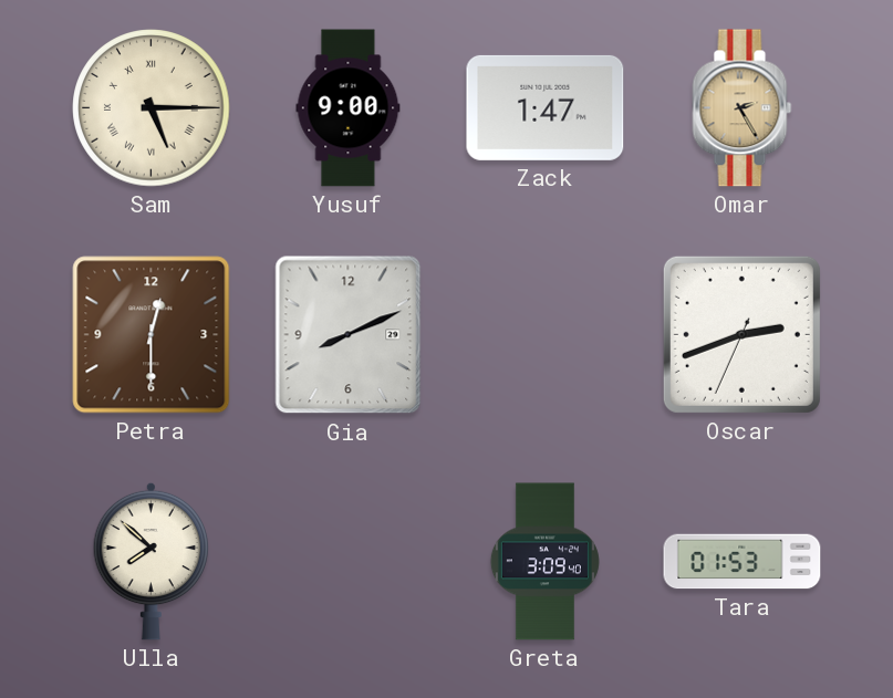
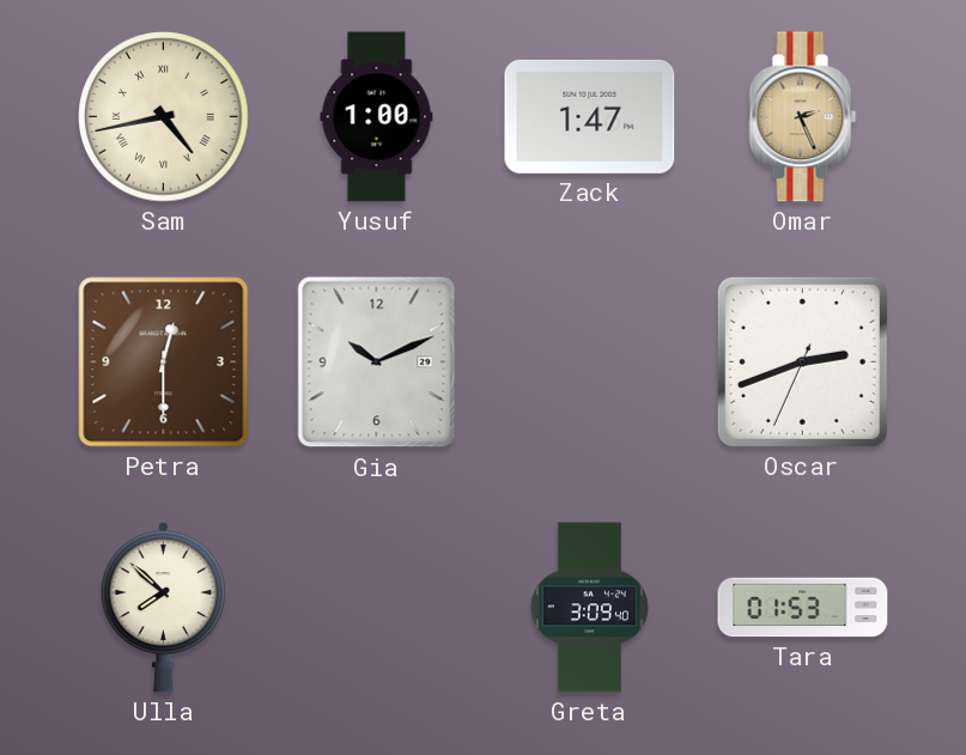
Sam: 5:15 -> 4:43
Yusuf: 9:00 -> 1:00
Omar: 2:25 -> 2:26
Gia: 8:11 -> 10:11
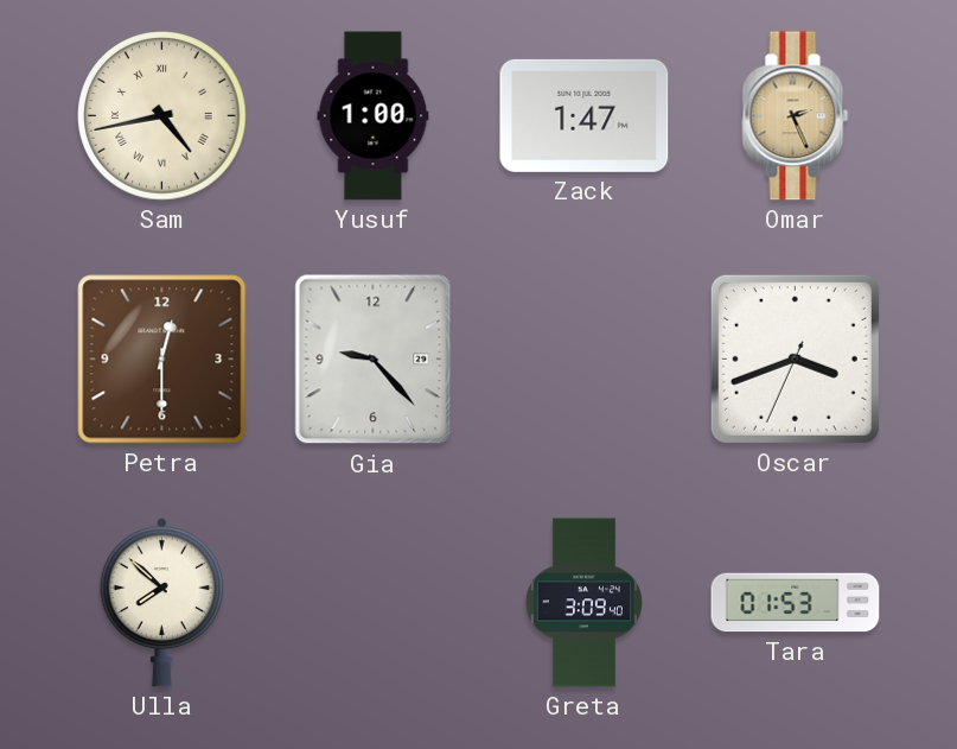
Gia: 10:11 -> 9:23
Oscar: 2:41 -> 3:41
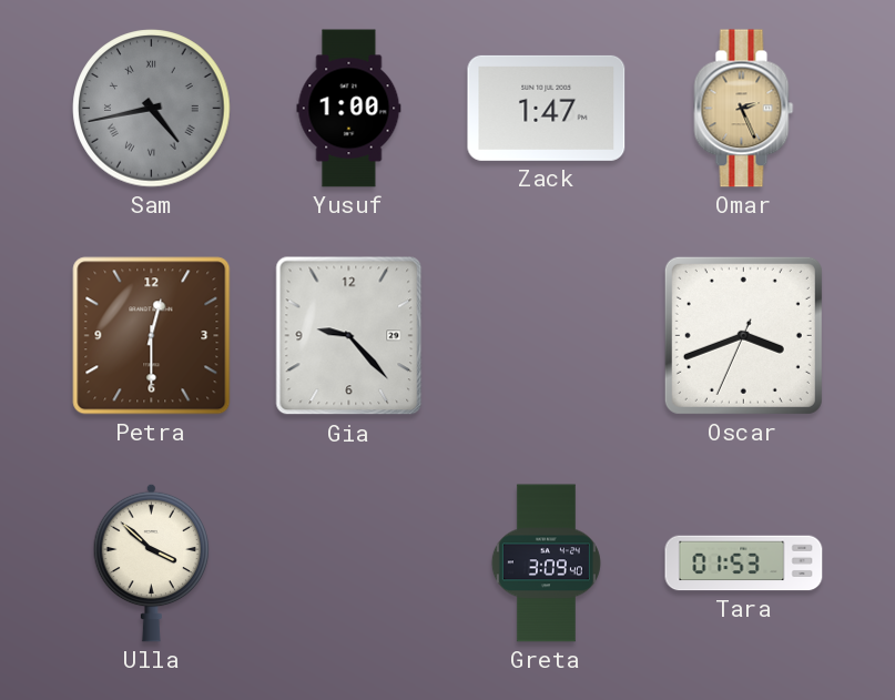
Sam dial: cream -> grey
Ulla: 7:52 -> 3:52
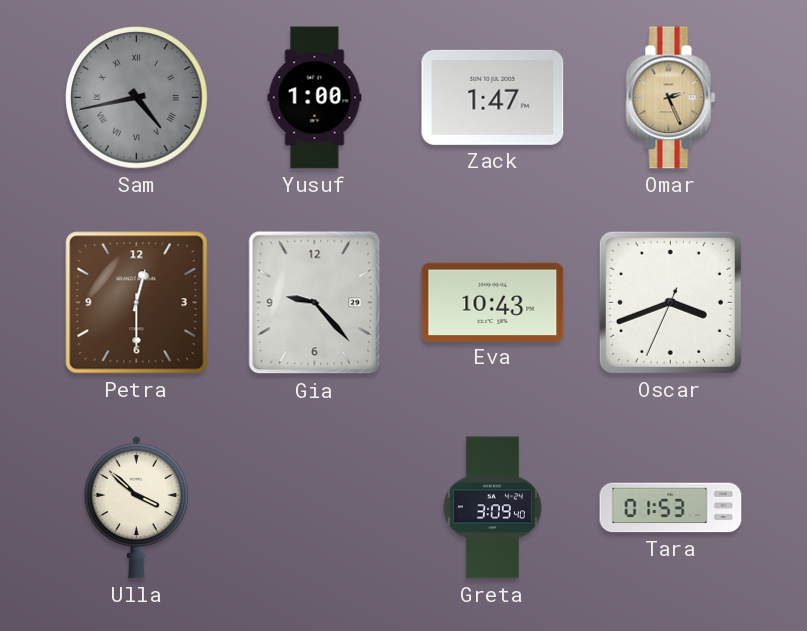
Eva: none -> 10:43
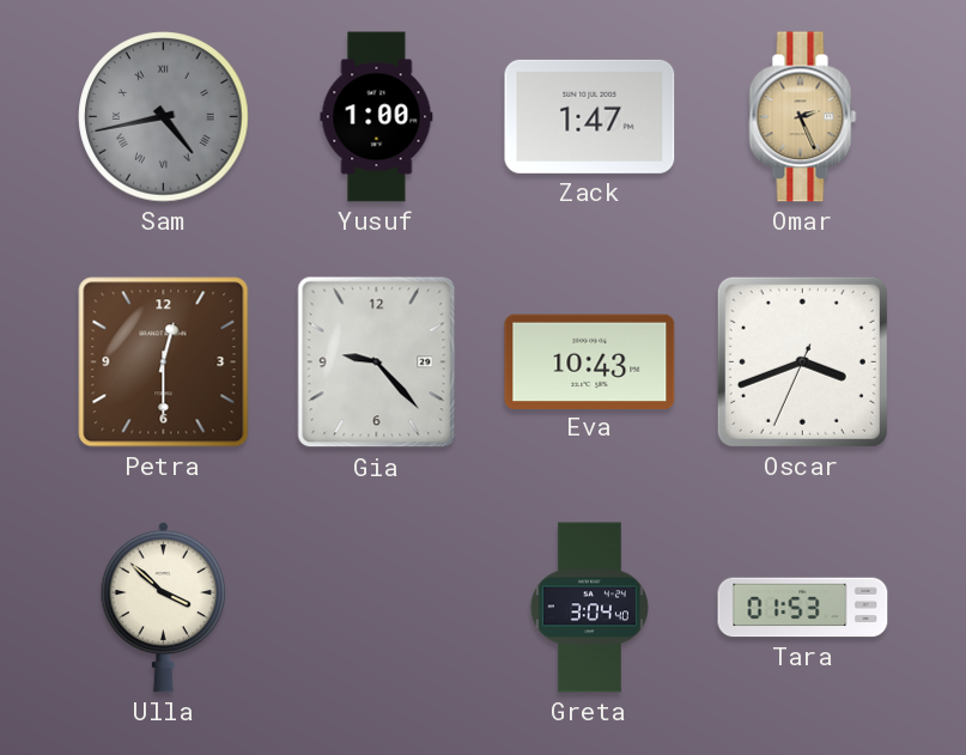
Greta: 3:09 -> 3:04
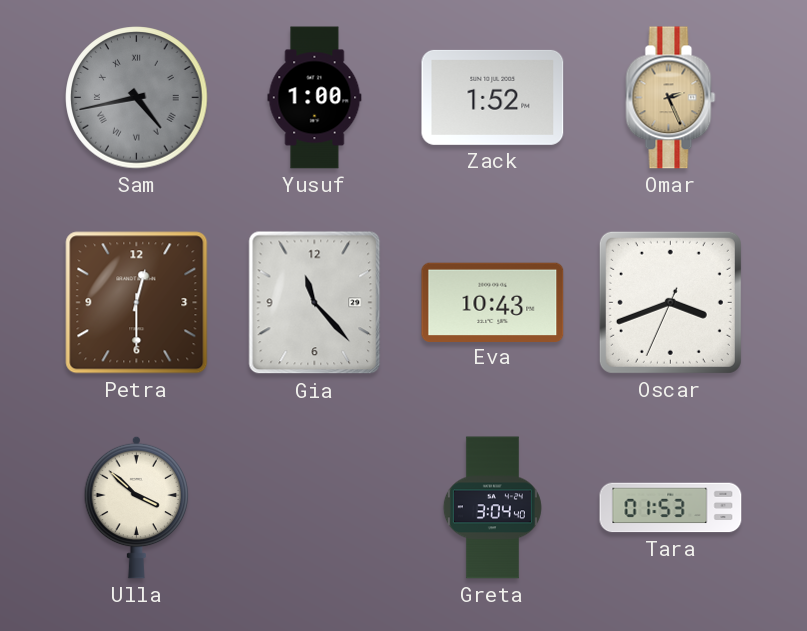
Zack: 1:47 -> 1:52
Gia: 9:23 -> 11:23
